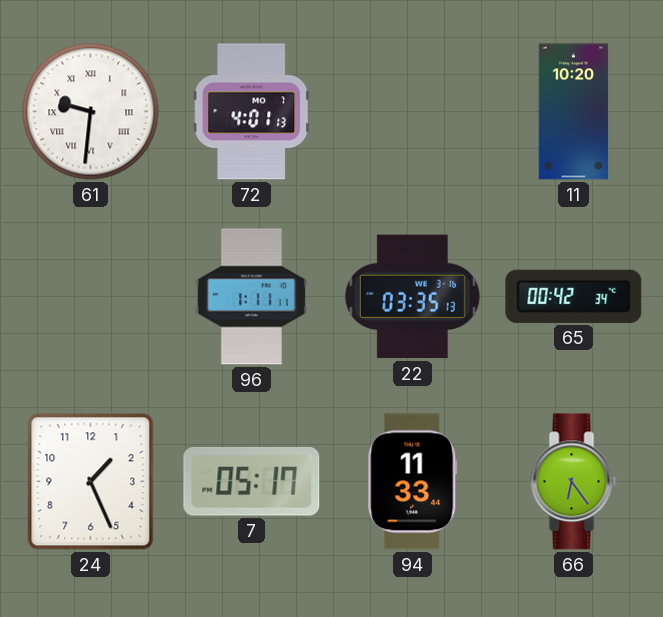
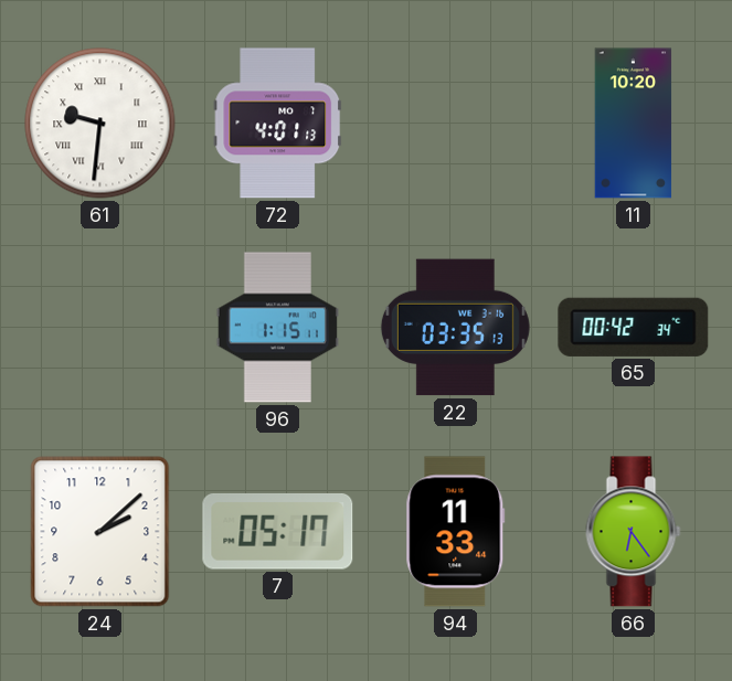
96: 1:11 -> 1:15
24: 1:26 -> 2:08
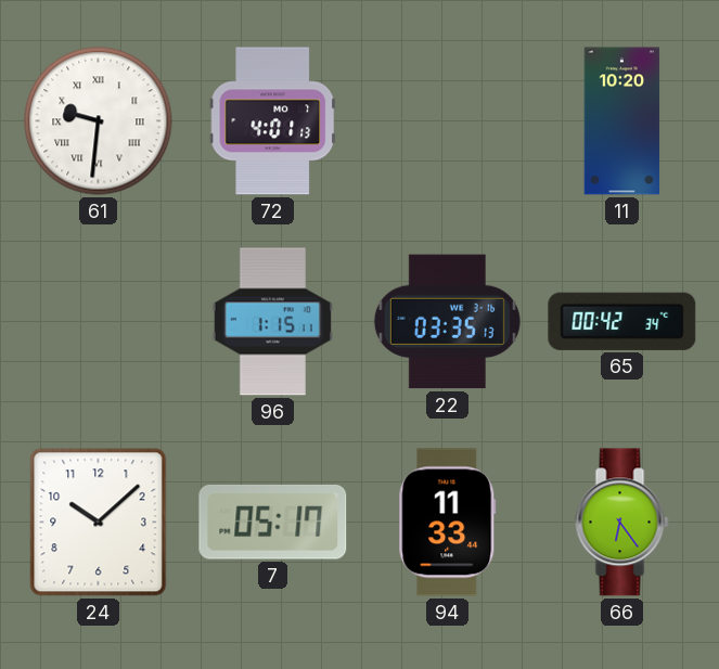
24: 2:08 -> 10:08
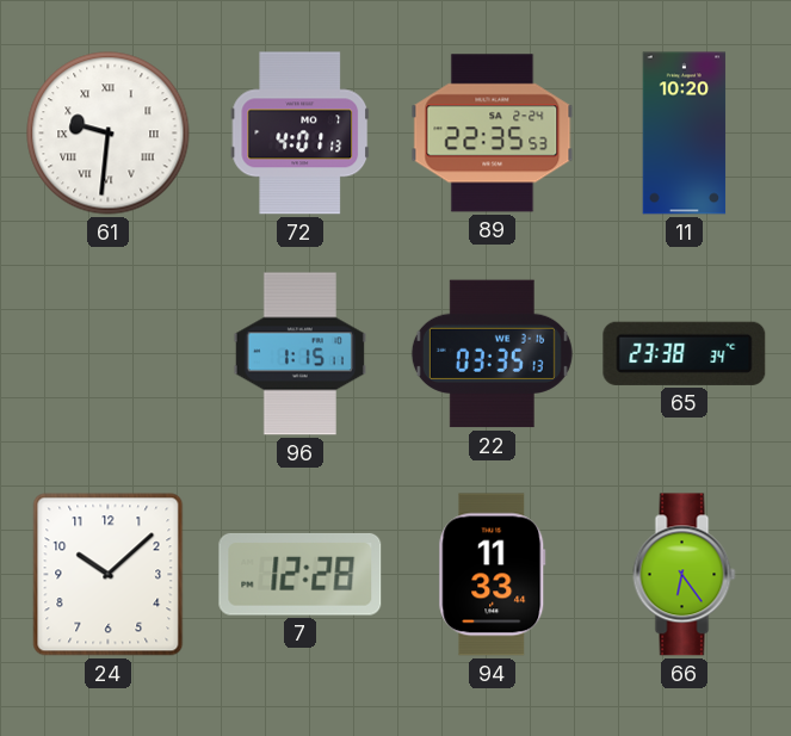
89: none -> 22:35
65: 00:42 -> 23:38
7: 05:17 -> 12:28
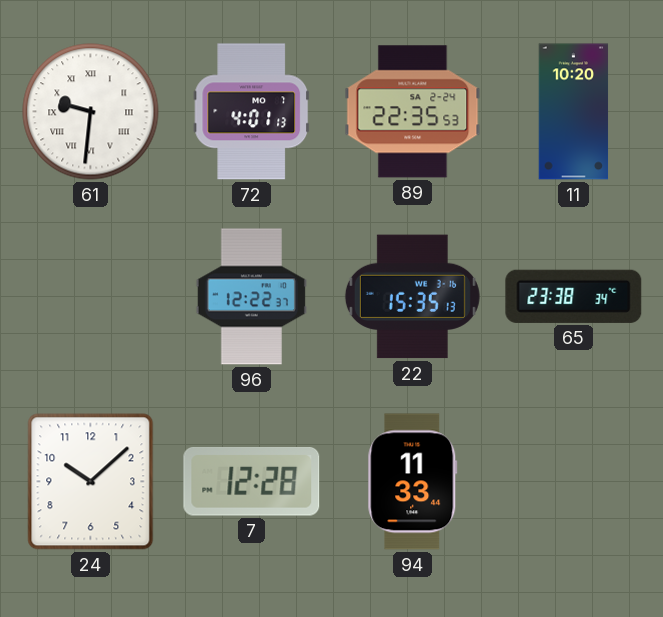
96: 1:15 -> 12:22
22: 03:35 -> 15:35
66: 6:24 -> none
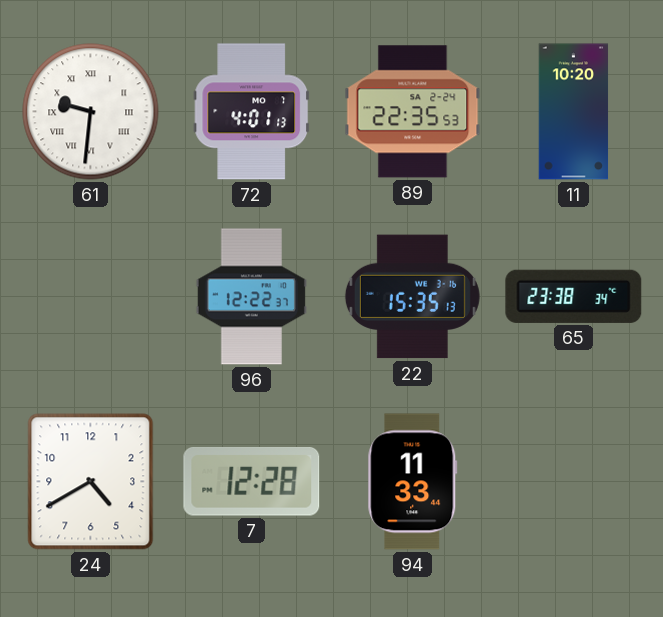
24: 10:08 -> 4:40
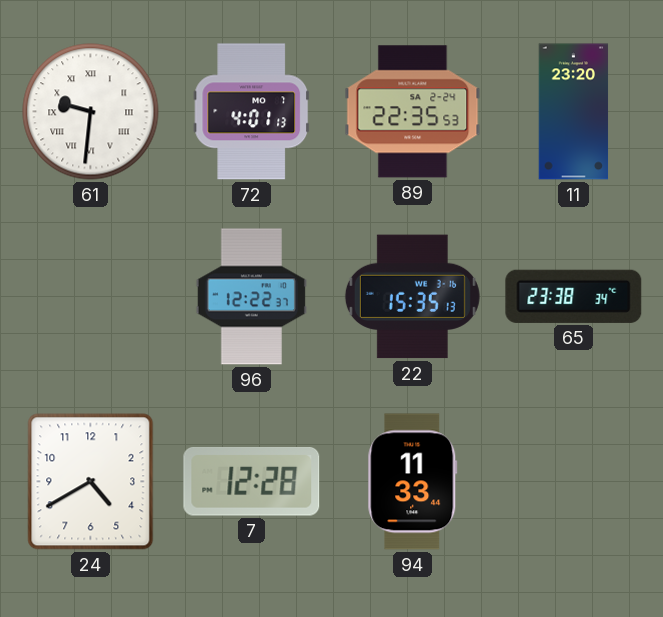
11: 10:20 -> 23:20
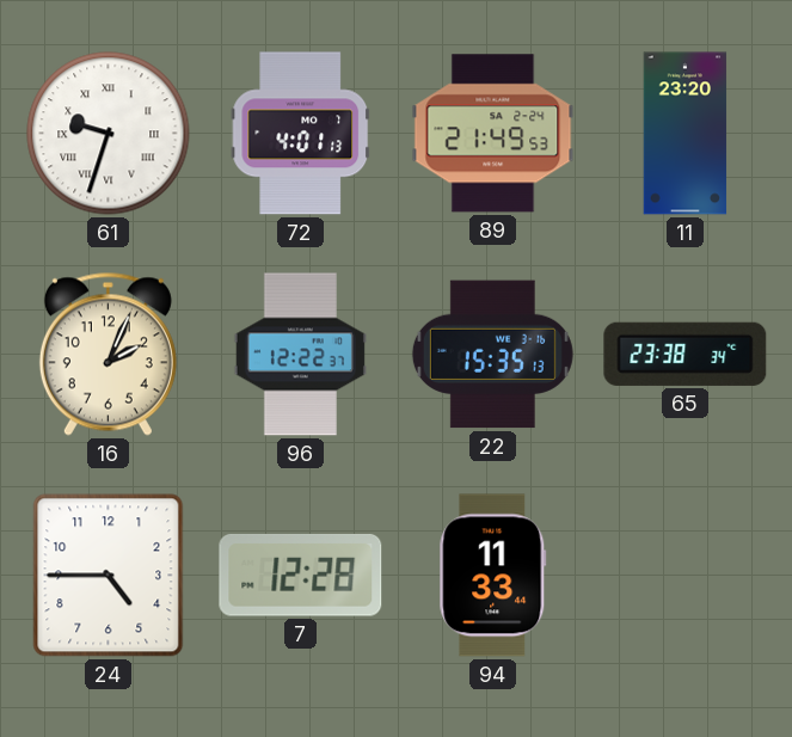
61: 9:31 -> 9:33
89: 22:35 -> 21:49
16: none -> 2:04
24: 4:40 -> 4:45
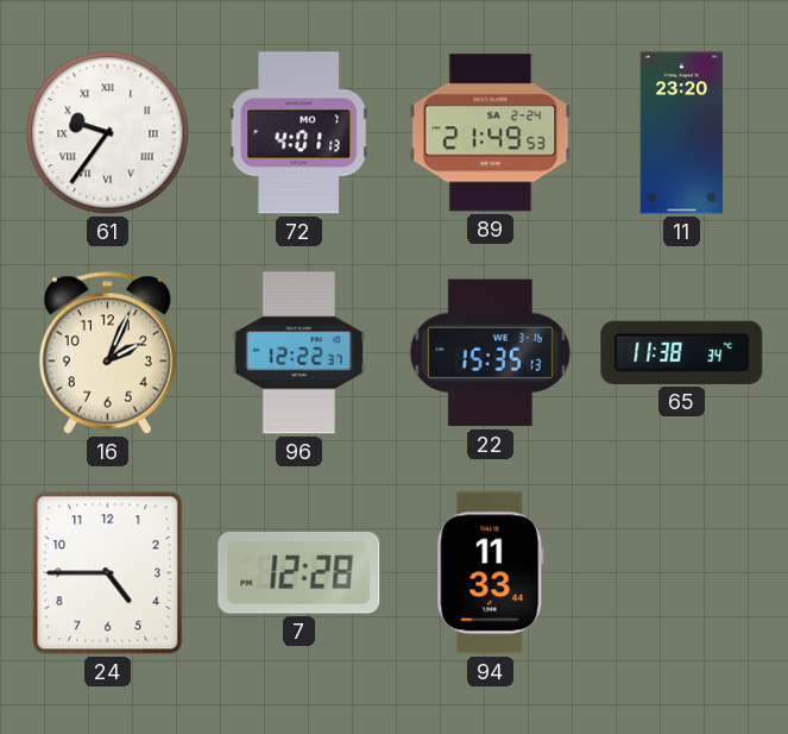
61: 9:33 -> 9:36
65: 23:38 -> 11:38
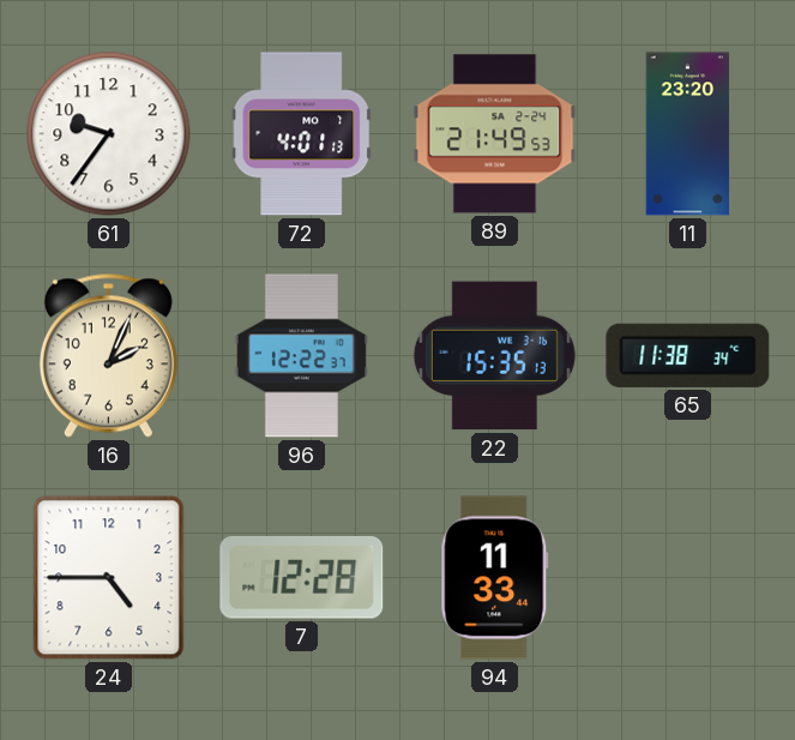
61 numerals: Roman -> Arabic
